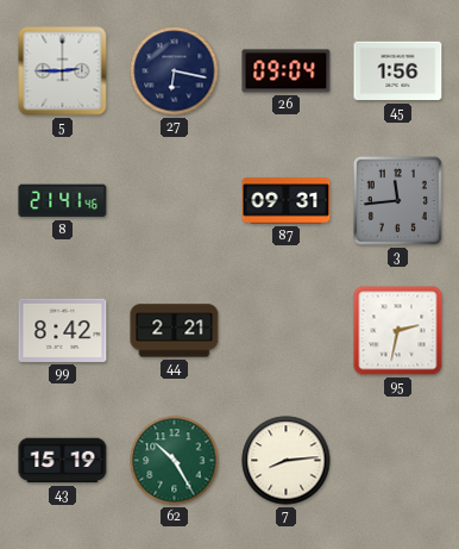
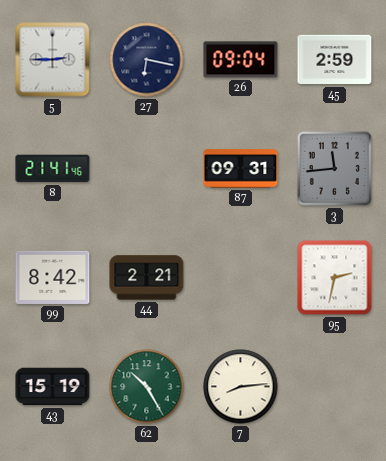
45: 1:56 -> 2:59
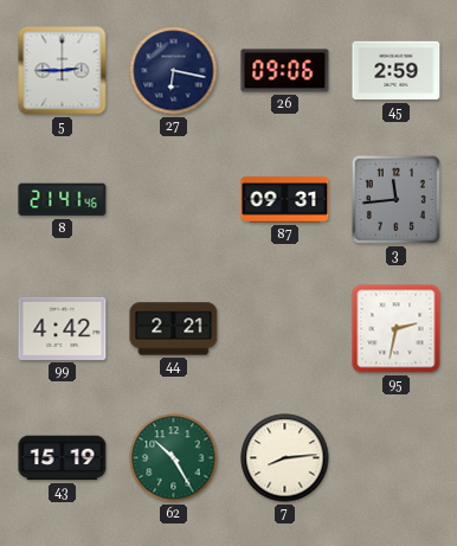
26: 09:04 -> 09:06
99: 8:42 -> 4:42
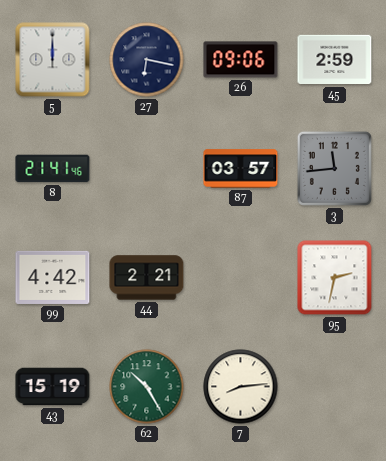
5: 2:45 -> 12:00
87: 09:31 -> 03:57
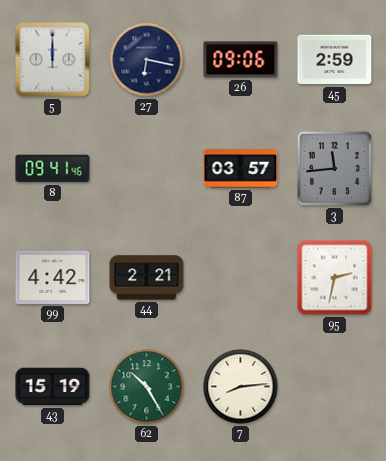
8: 21:41 -> 09:41
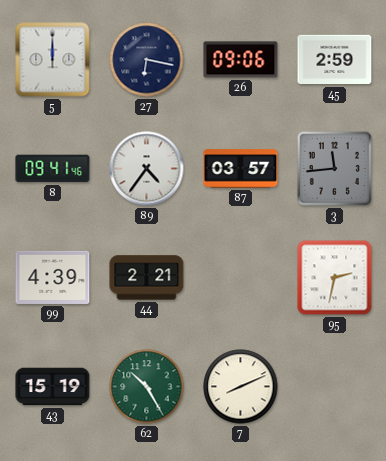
89: none -> 4:36
99: 4:42 -> 4:39
7: 8:14 -> 8:11
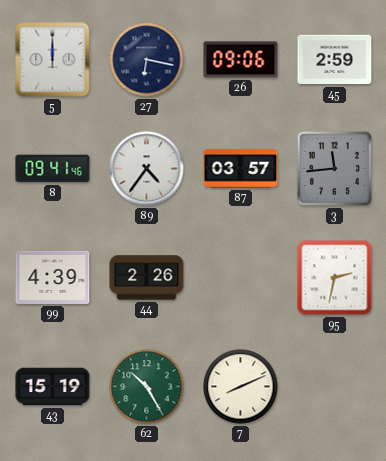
44: 2:21 -> 2:26
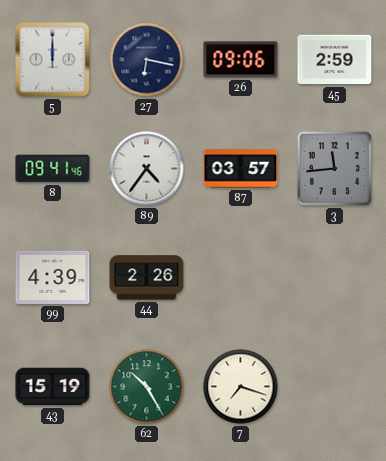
95: 2:32 -> none
7: 8:11 -> 7:18
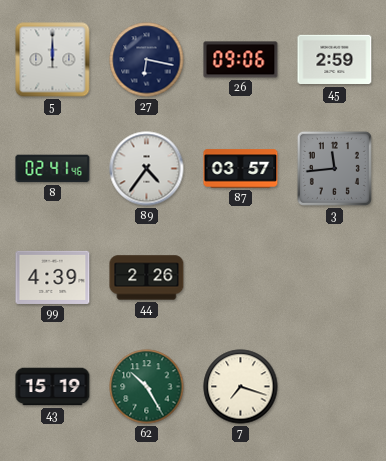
8: 09:41 -> 02:41
